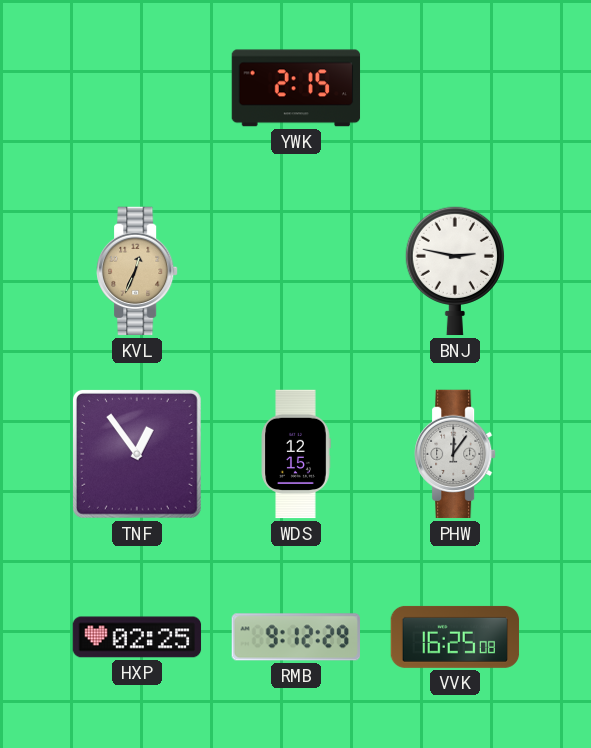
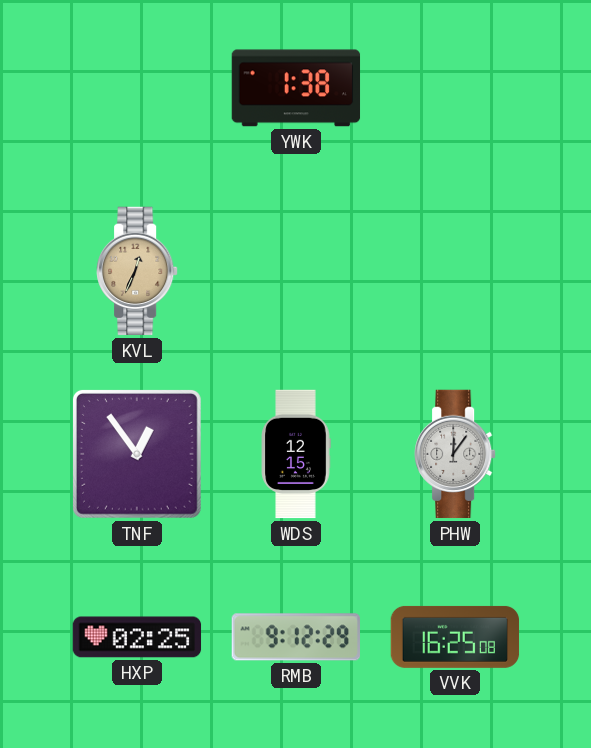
YWK: 2:15 -> 1:38
BNJ: 2:47 -> none
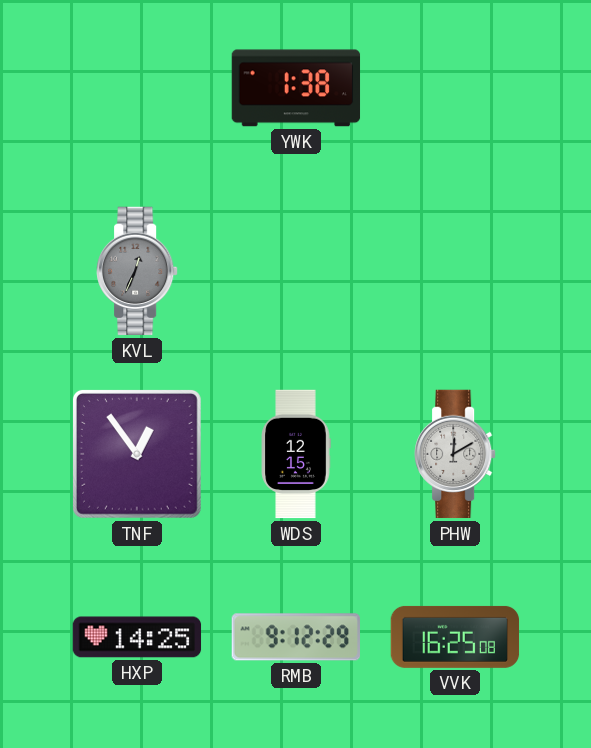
KVL dial: champagne -> grey
PHW: 12:06 -> 12:10
HXP: 02:25 -> 14:25
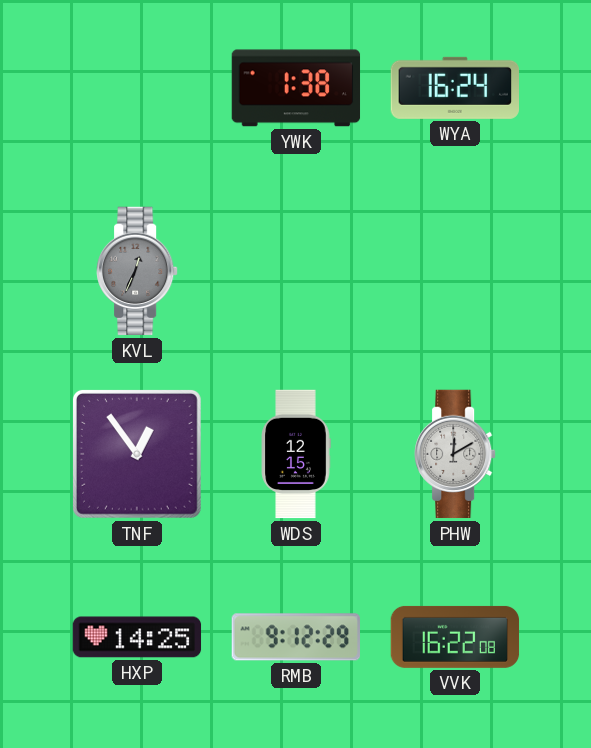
WYA: none -> 16:24
VVK: 16:25 -> 16:22
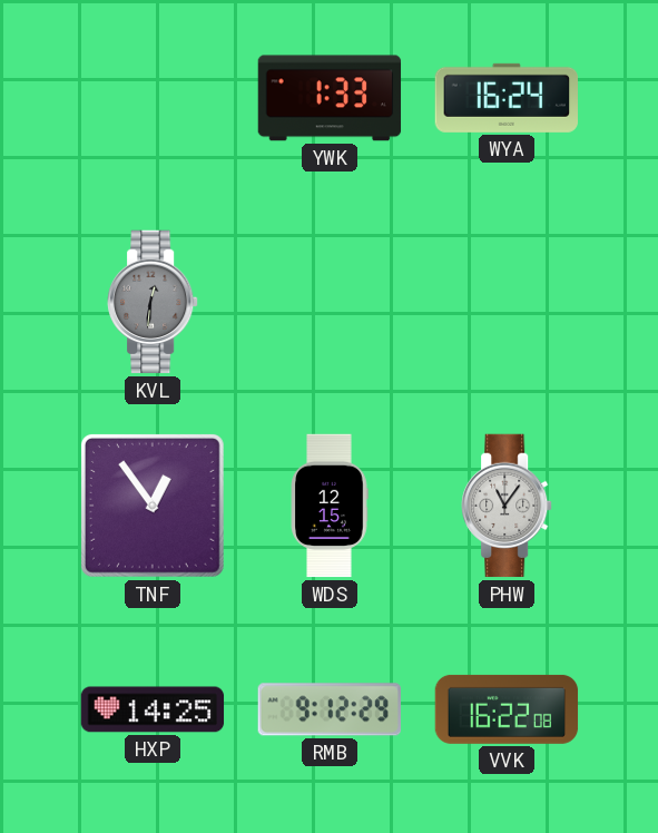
YWK: 1:38 -> 1:33
KVL: 12:34 -> 12:31
PHW: 12:10 -> 11:06
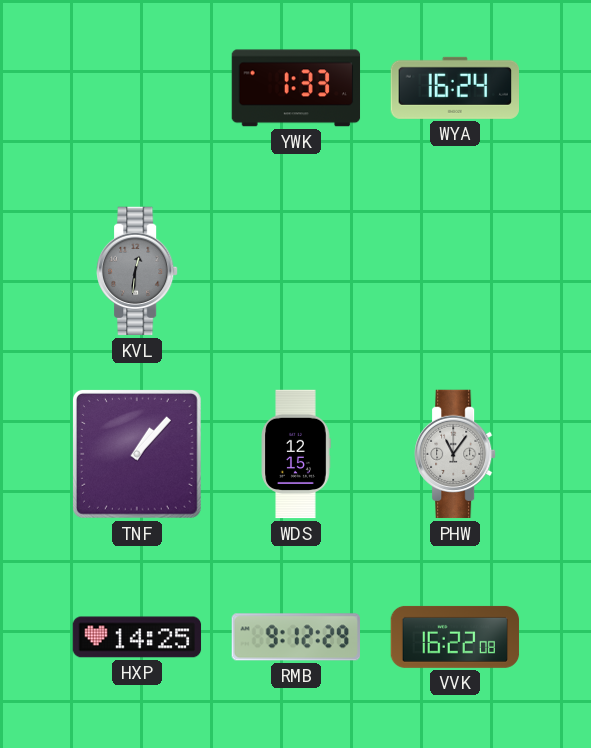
TNF: 12:54 -> 1:07
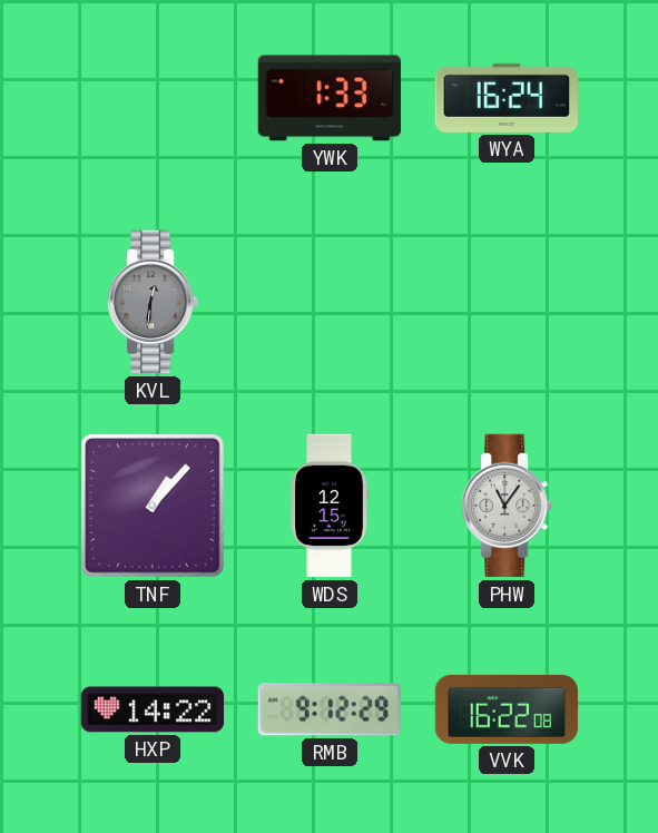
HXP: 14:25 -> 14:22
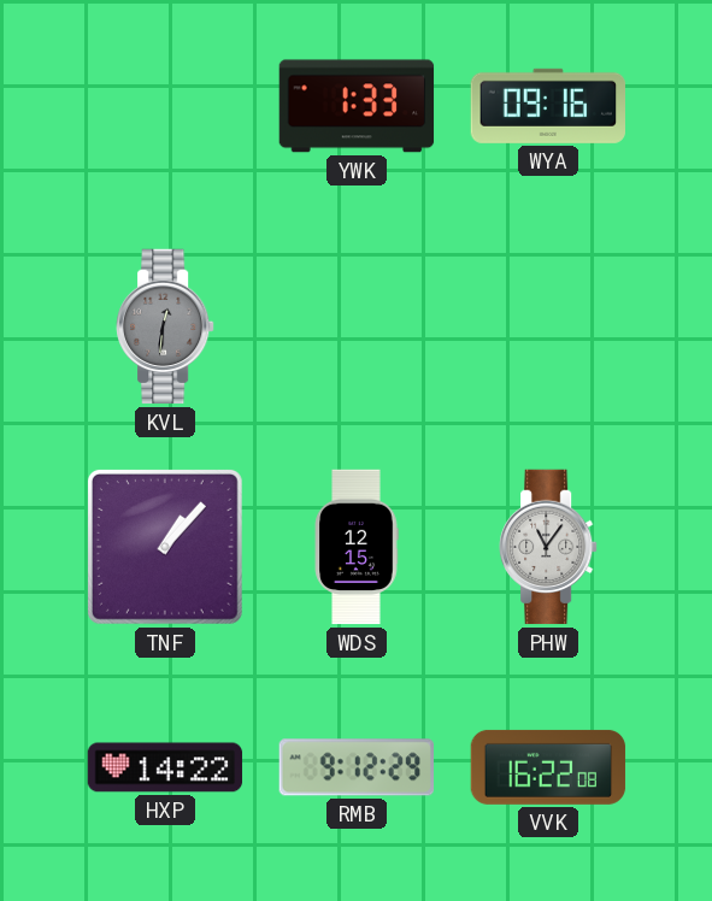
WYA: 16:24 -> 09:16
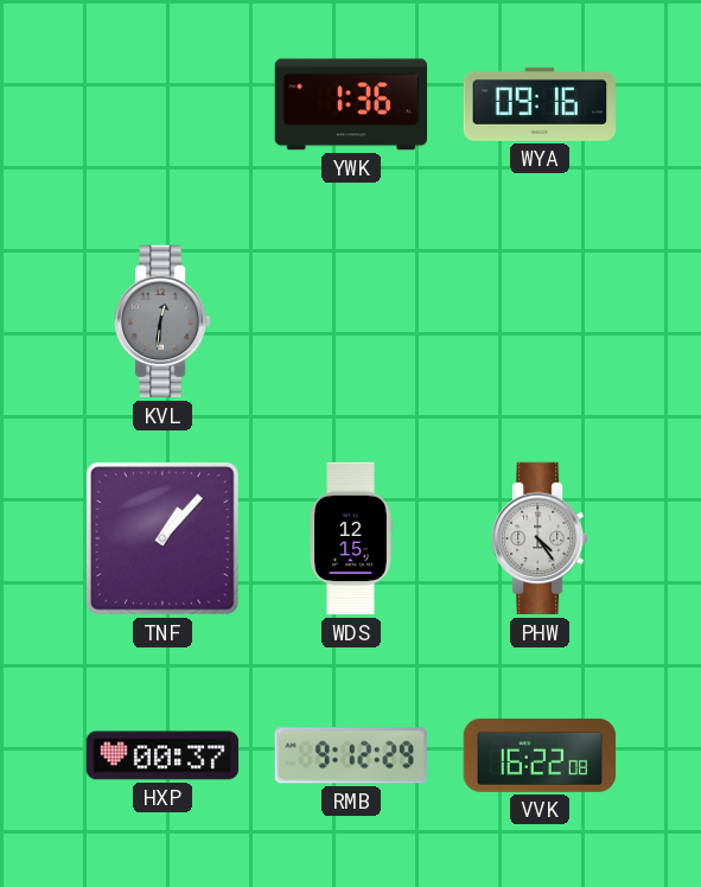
YWK: 1:33 -> 1:36
PHW: 11:06 -> 4:24
HXP: 14:22 -> 00:37
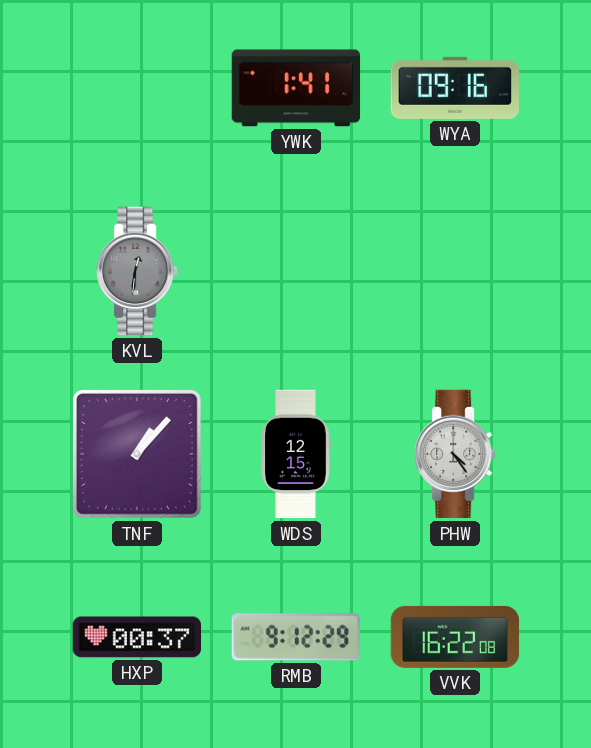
YWK: 1:36 -> 1:41
